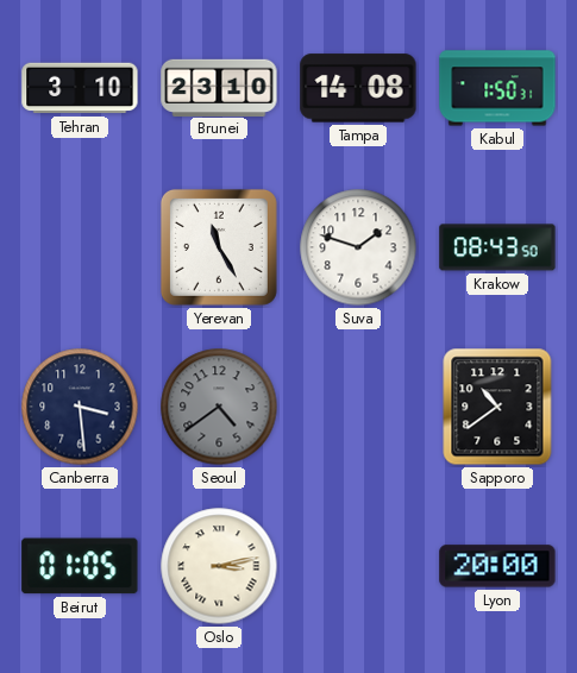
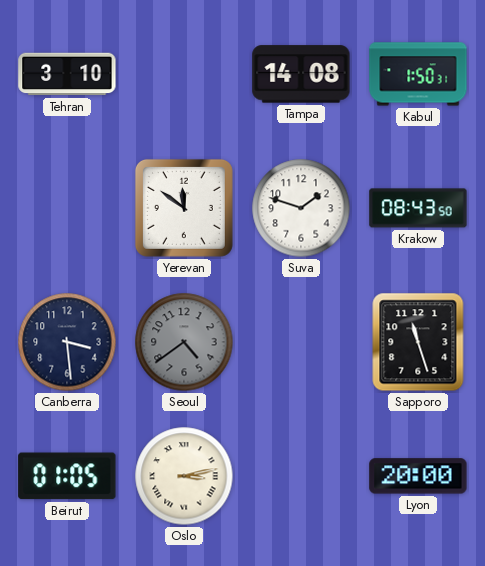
Brunei: 23:10 -> none
Yerevan: 11:25 -> 11:51
Sapporo: 10:39 -> 11:27
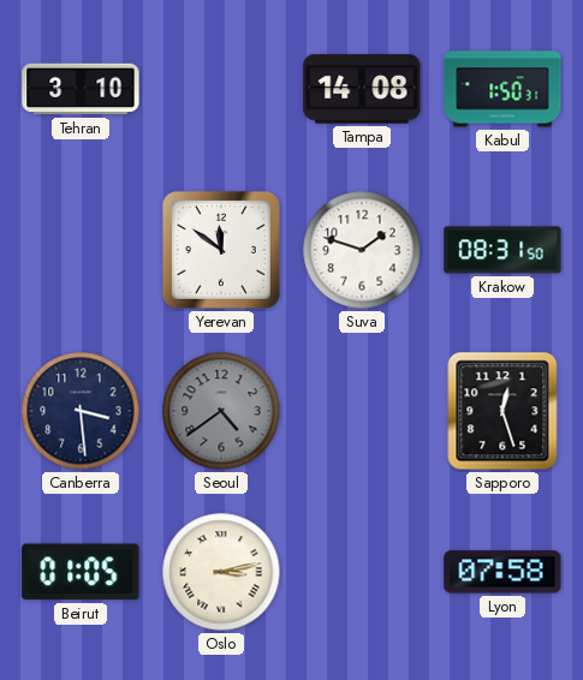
Krakow: 08:43 -> 08:31
Sapporo: 11:27 -> 12:27
Lyon: 20:00 -> 07:58
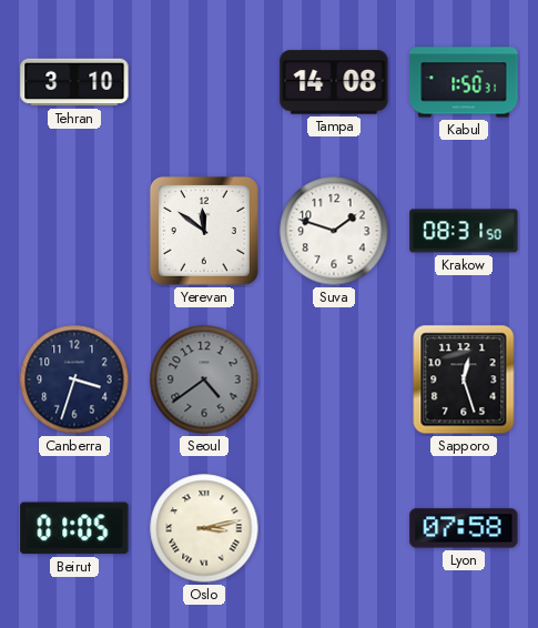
Canberra: 3:29 -> 3:33
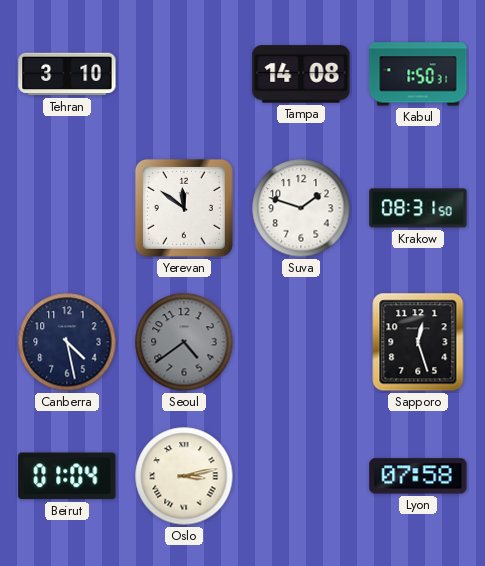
Canberra: 3:33 -> 4:28
Beirut: 01:05 -> 01:04
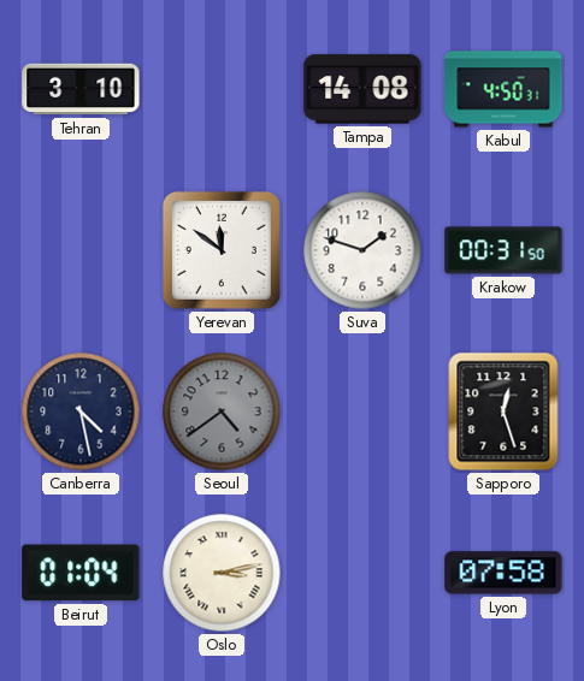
Kabul: 1:50 -> 4:50
Krakow: 08:31 -> 00:31
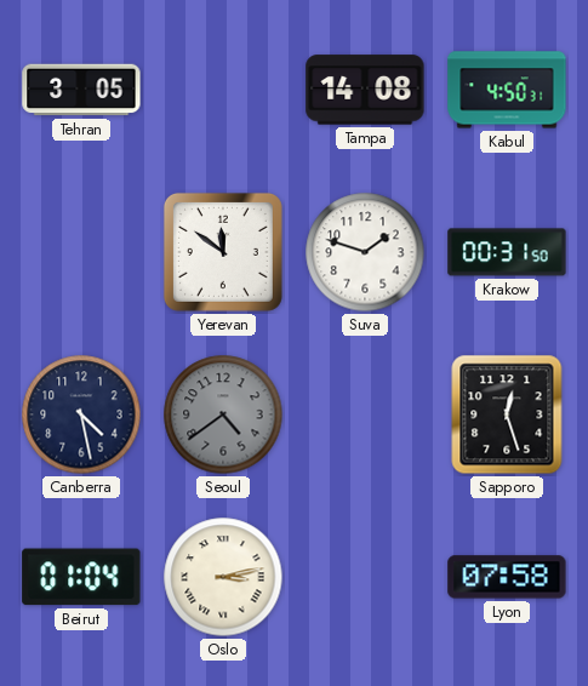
Tehran: 3:10 -> 3:05
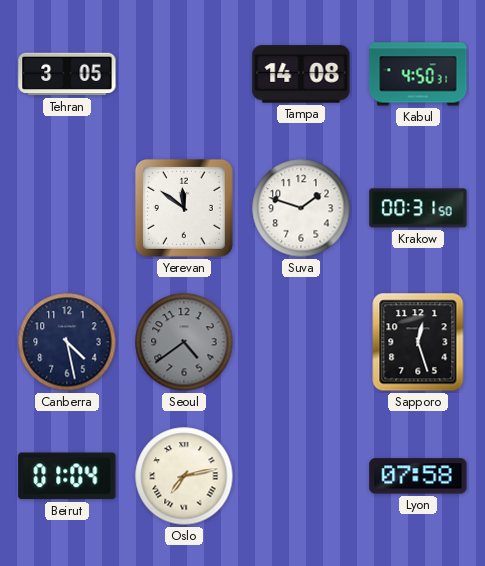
Oslo: 3:13 -> 7:13
